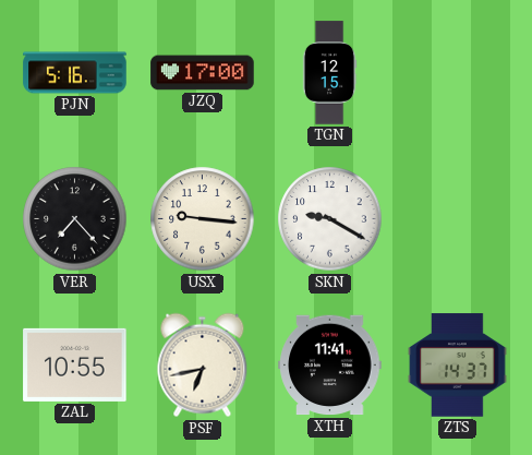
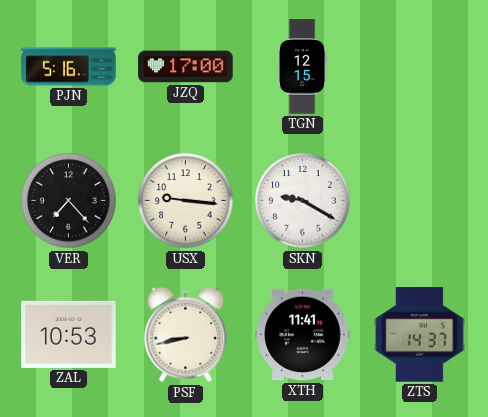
ZAL: 10:55 -> 10:53
PSF: 6:43 -> 8:43
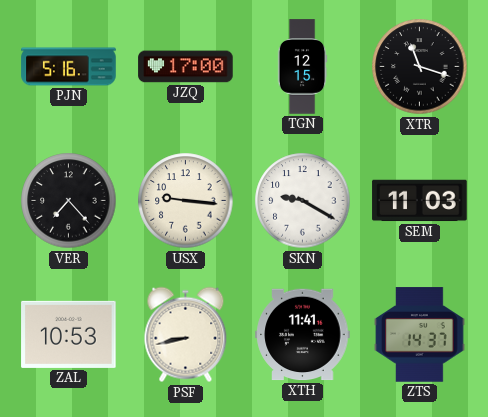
XTR: none -> 11:18
SEM: none -> 11:03
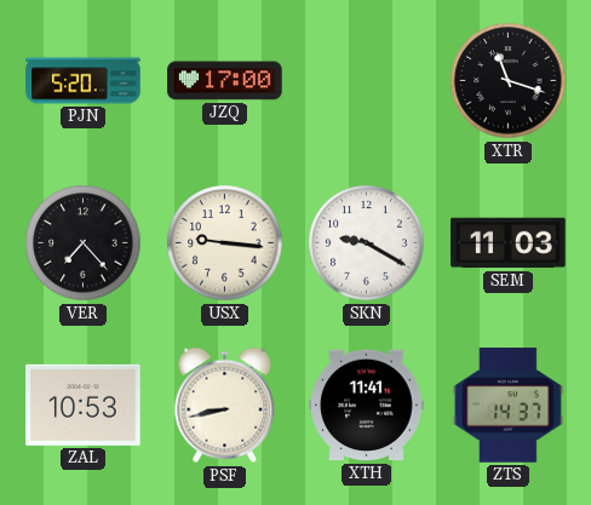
PJN: 5:16 -> 5:20
TGN: 12:15 -> none
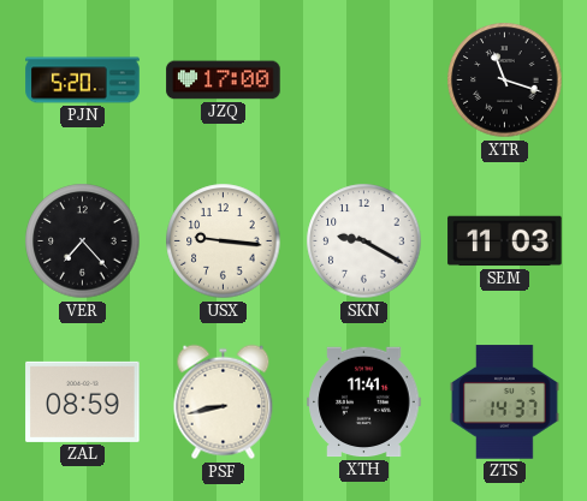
ZAL: 10:53 -> 08:59
